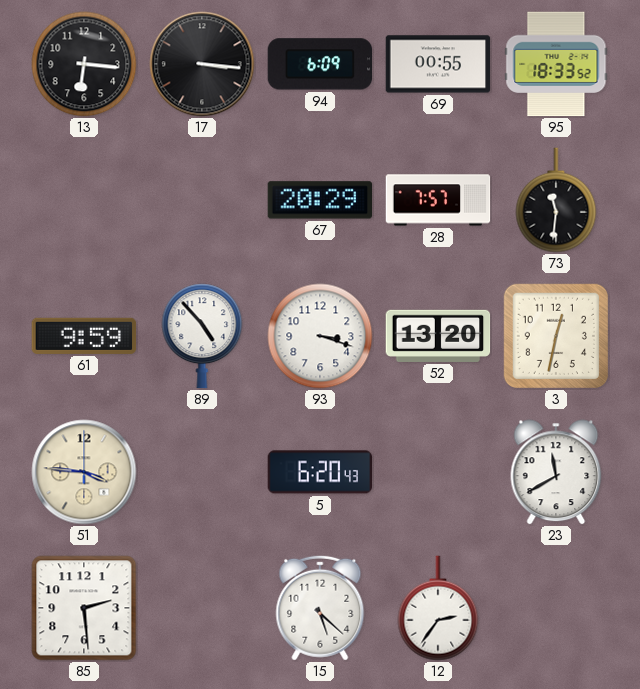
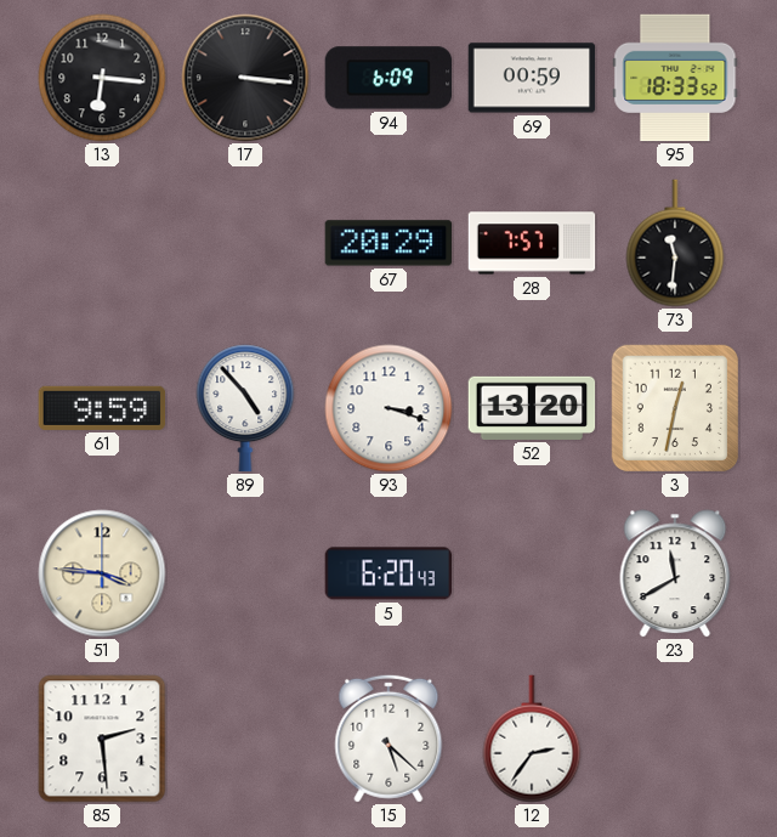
69: 00:55 -> 00:59
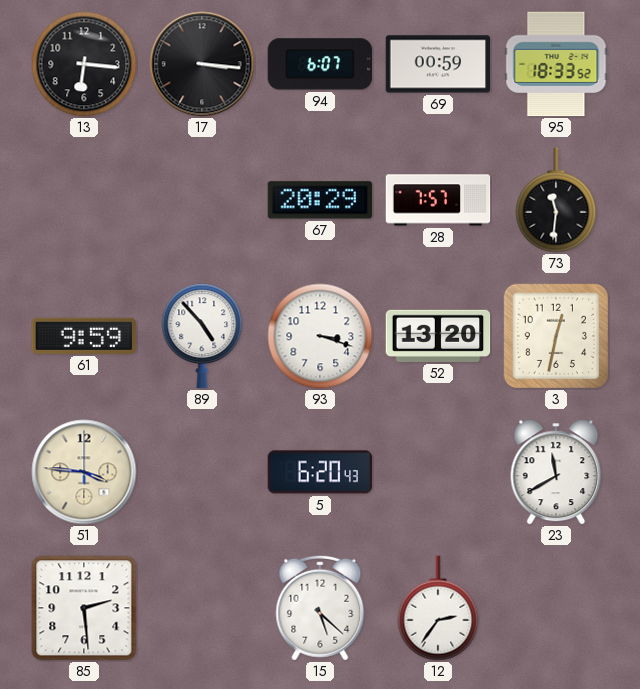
94: 6:09 -> 6:07
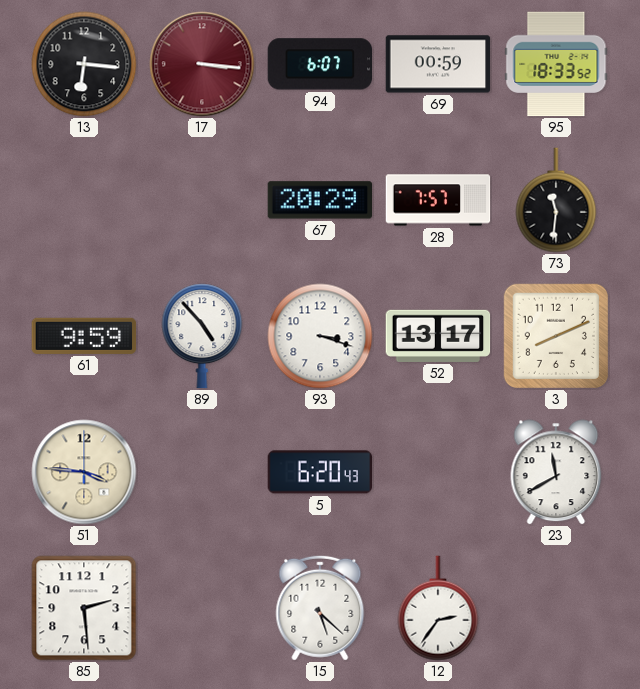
17 dial: black -> burgundy
52: 13:20 -> 13:17
3: 12:32 -> 8:11
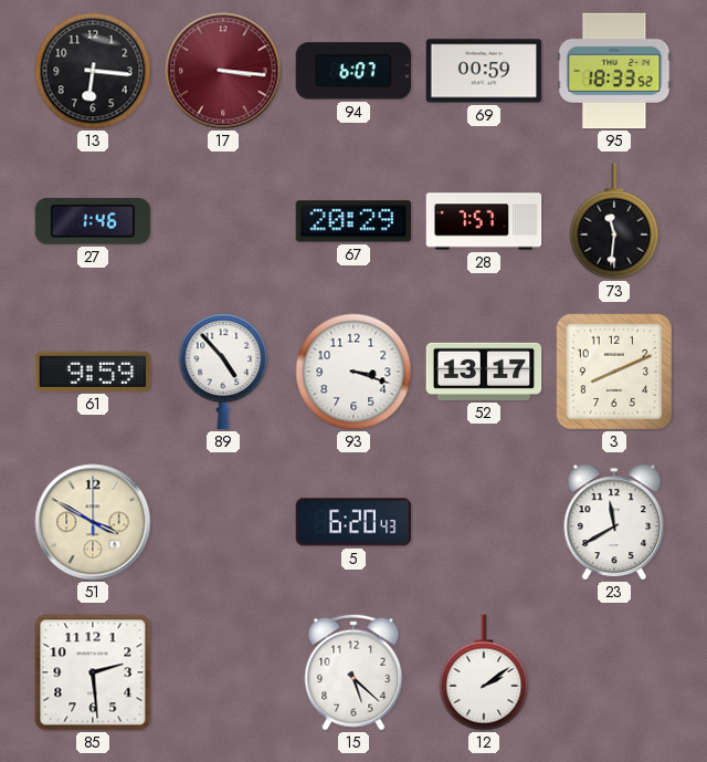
27: none -> 1:46
51: 3:46 -> 3:50
12: 2:36 -> 2:09
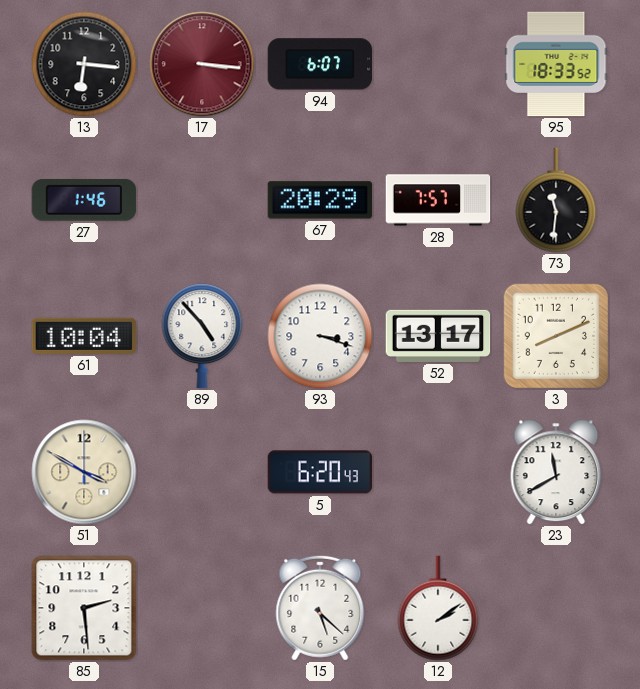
69: 00:59 -> none
61: 9:59 -> 10:04
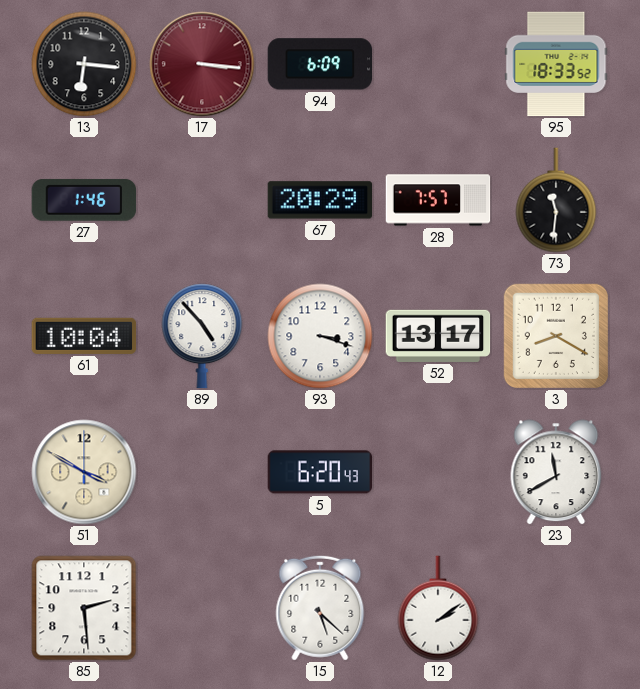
94: 6:07 -> 6:09
3: 8:11 -> 8:20
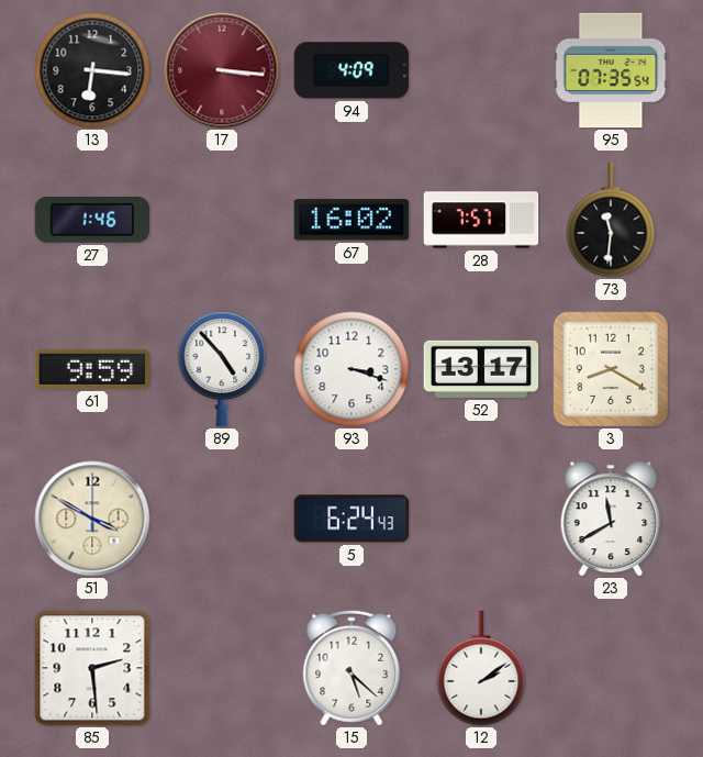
94: 6:09 -> 4:09
95: 18:33 -> 07:35
67: 20:29 -> 16:02
61: 10:04 -> 9:59
5: 6:20 -> 6:24
